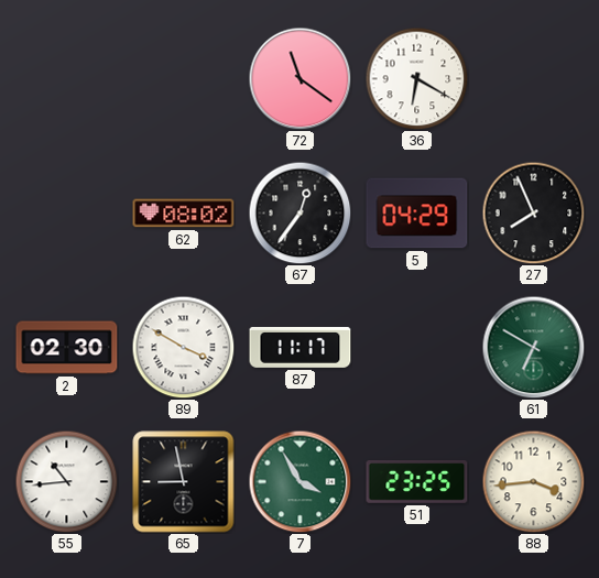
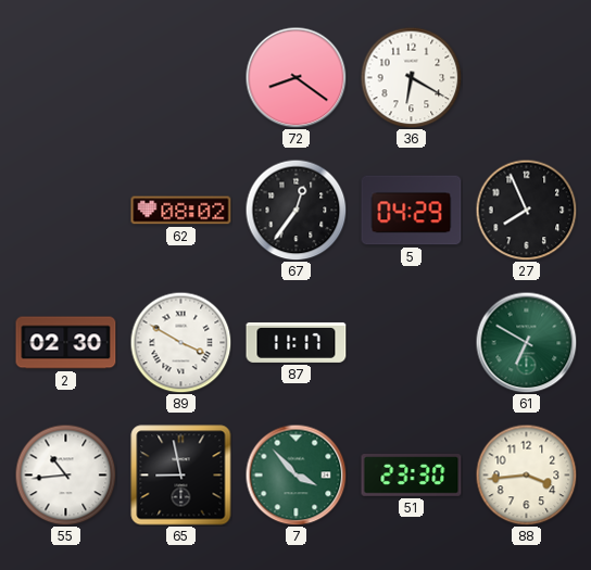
72: 11:21 -> 8:21
7: 3:55 -> 3:53
51: 23:25 -> 23:30
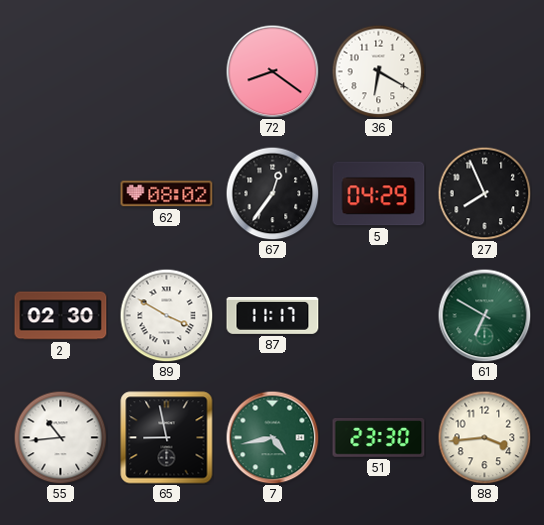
7: 3:53 -> 4:43
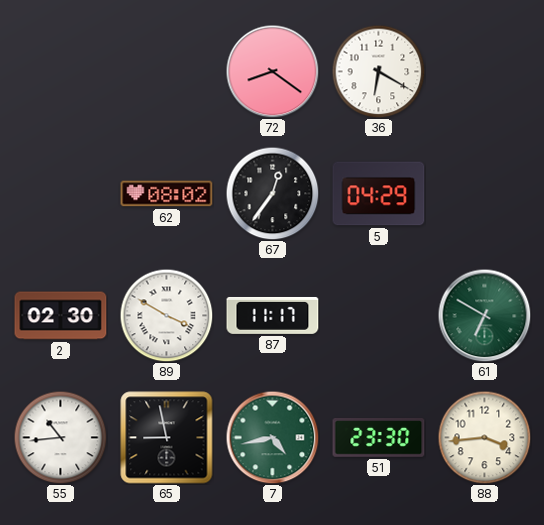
27: 7:56 -> none
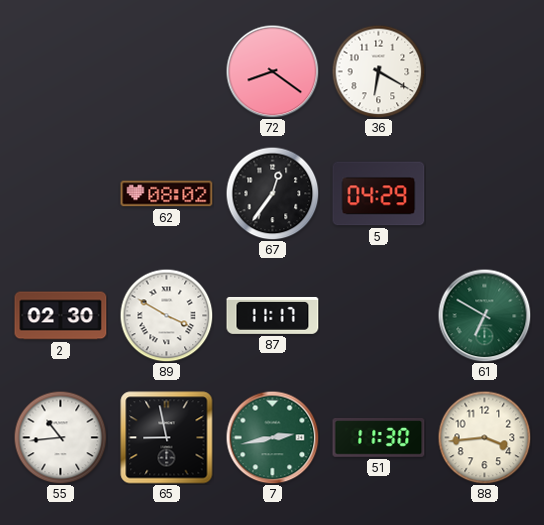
7: 4:43 -> 2:43
51: 23:30 -> 11:30
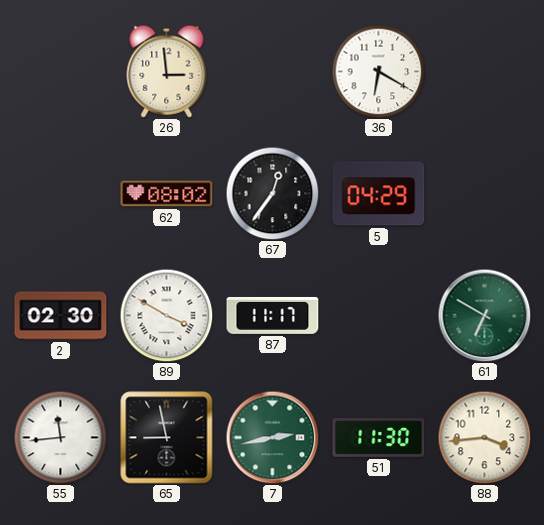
26: none -> 2:59
72: 8:21 -> none
55: 10:44 -> 11:44
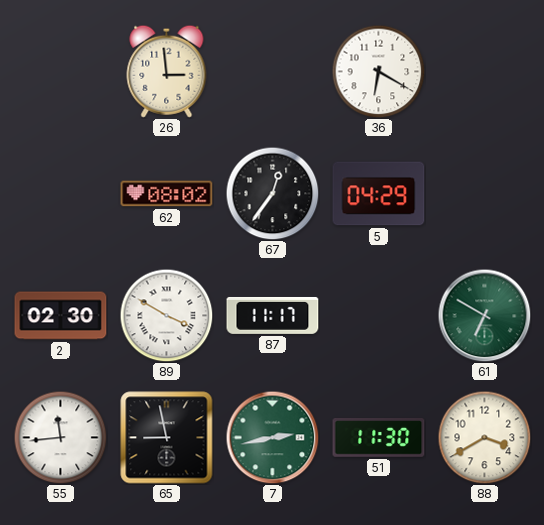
88: 3:44 -> 3:40
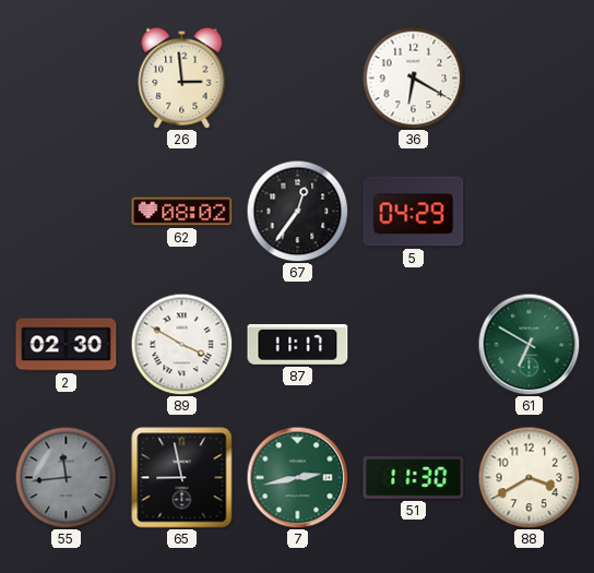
55 dial: white -> grey
